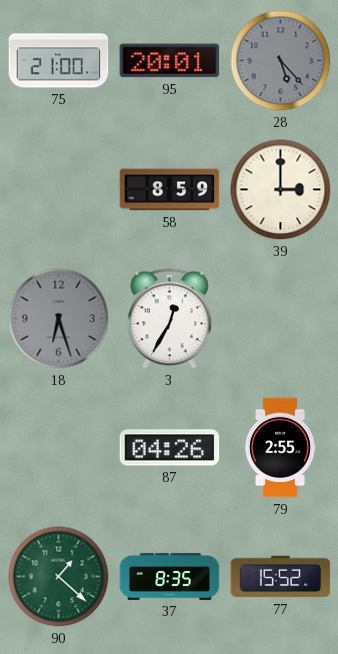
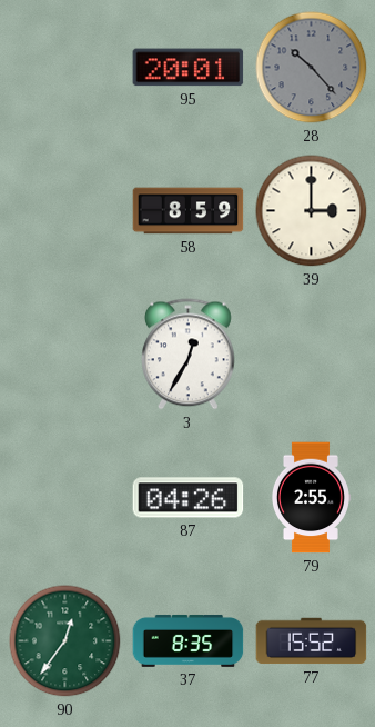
75: 21:00 -> none
28: 5:23 -> 10:23
18: 6:27 -> none
90: 1:22 -> 12:36
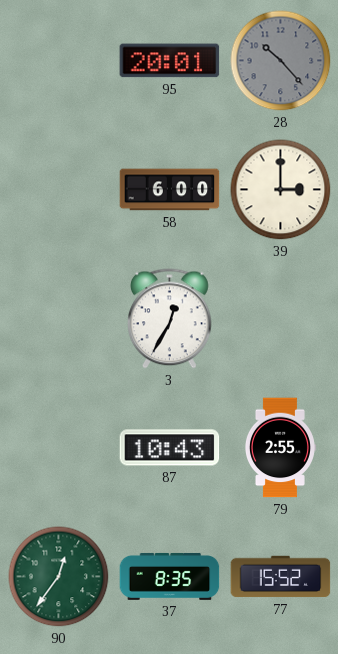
58: 8:59 -> 6:00
87: 04:26 -> 10:43
